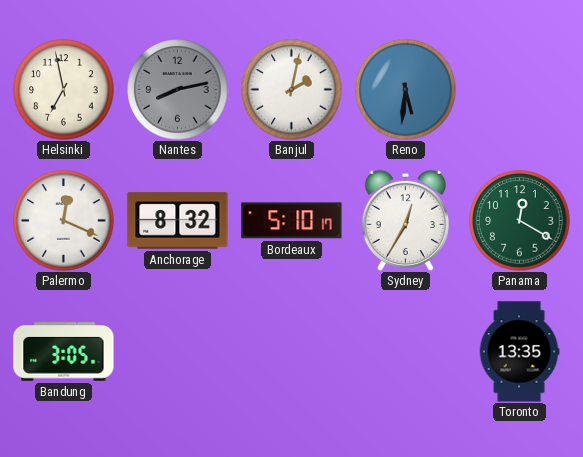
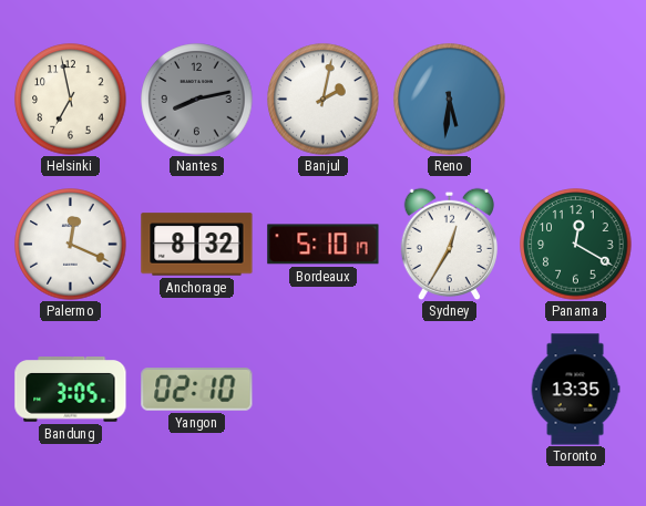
Yangon: none -> 02:10
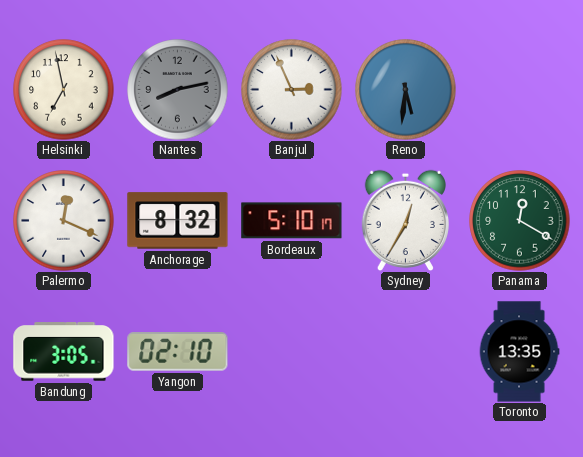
Banjul: 2:02 -> 2:56
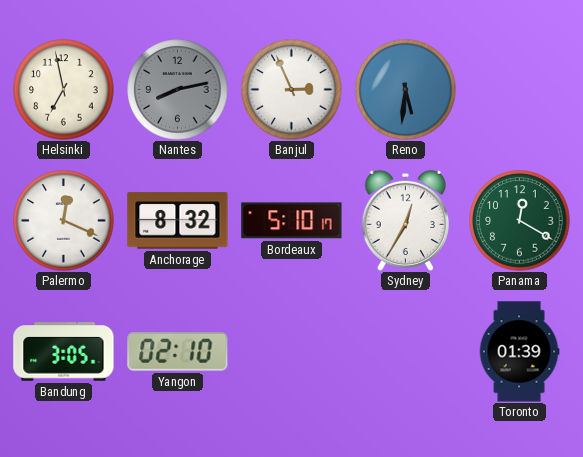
Toronto: 13:35 -> 01:39
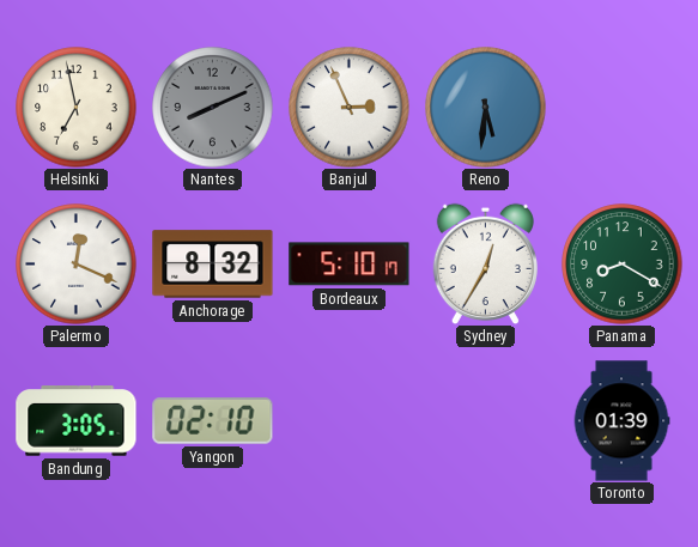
Nantes: 8:13 -> 8:11
Panama: 12:20 -> 8:20
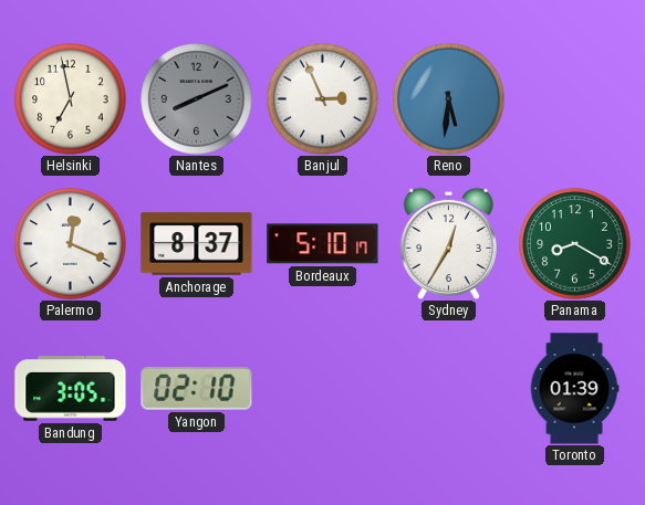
Anchorage: 8:32 -> 8:37
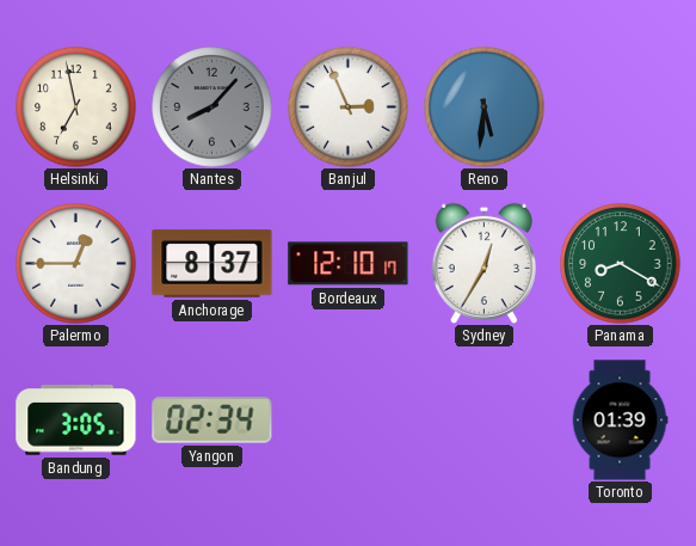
Nantes: 8:11 -> 8:07
Palermo: 12:19 -> 12:45
Bordeaux: 5:10 -> 12:10
Yangon: 02:10 -> 02:34
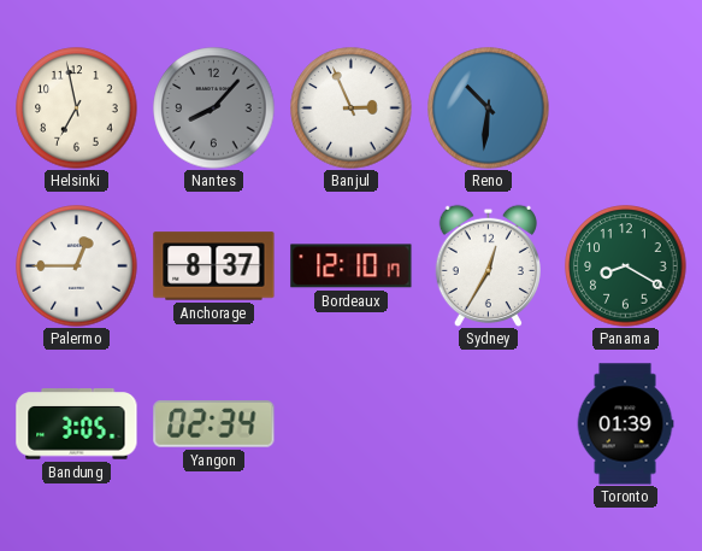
Reno: 5:31 -> 10:31
